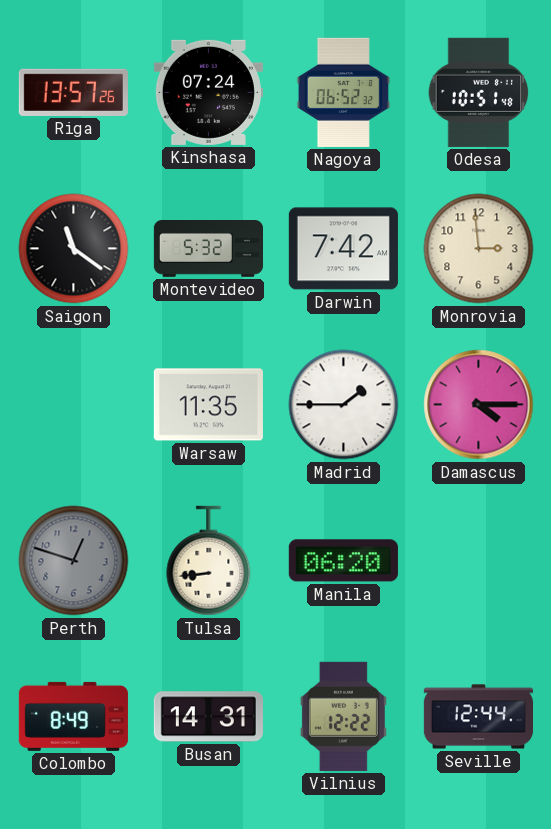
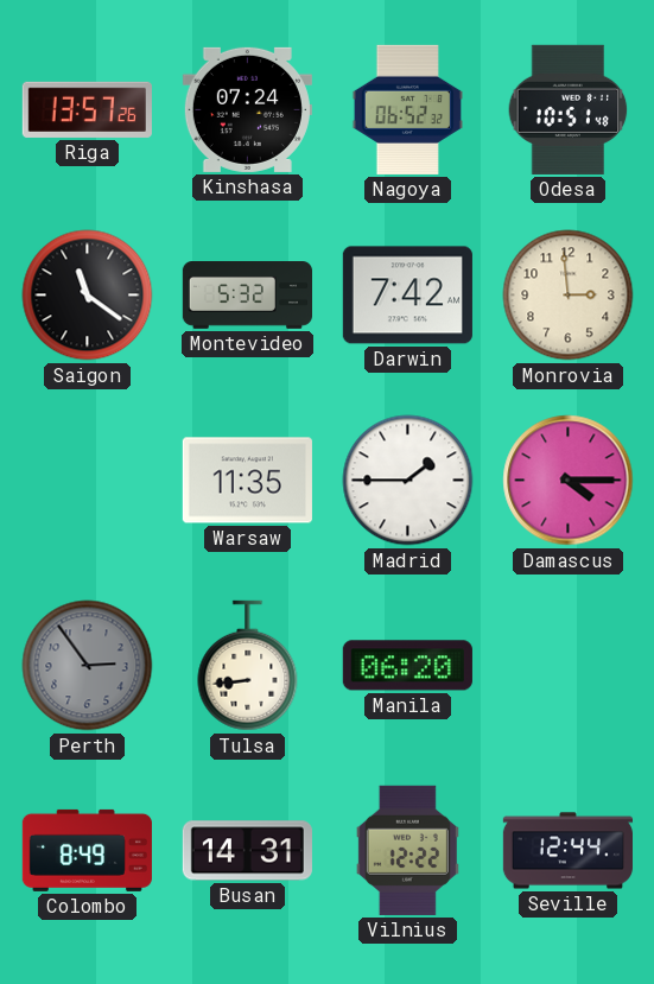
Perth: 12:48 -> 2:54
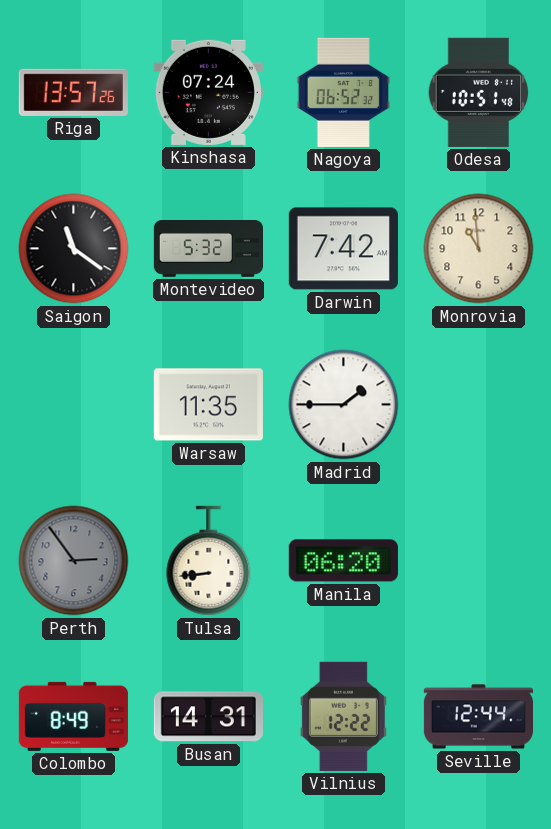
Monrovia: 2:59 -> 10:59
Damascus: 4:15 -> none
